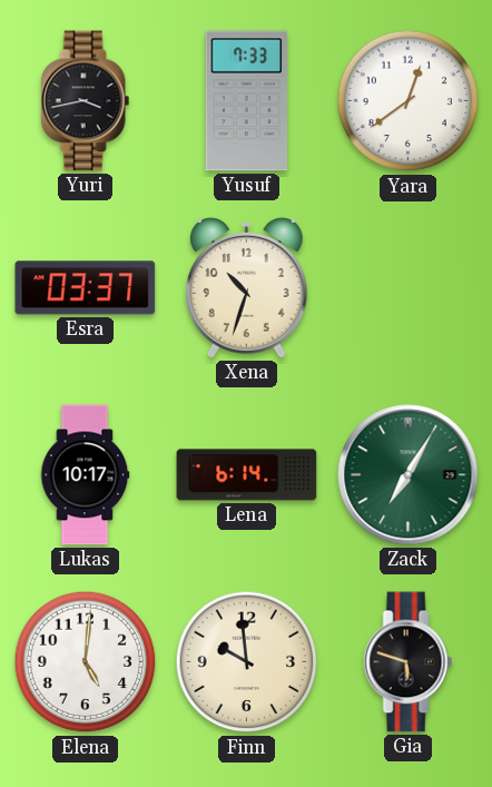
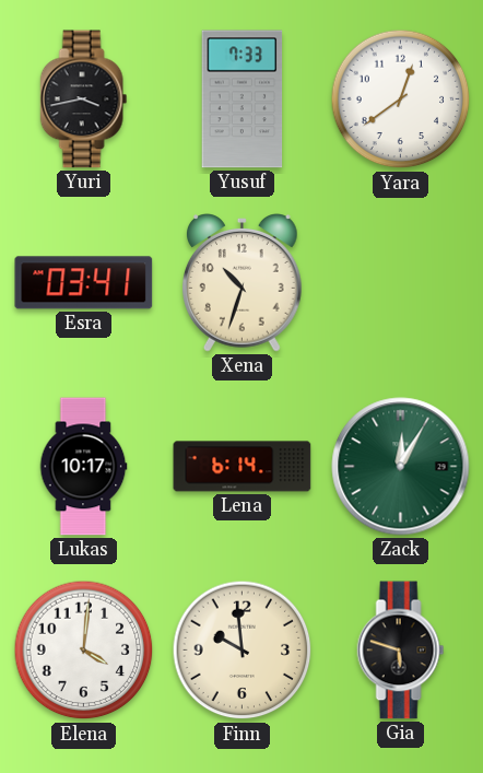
Esra: 03:37 -> 03:41
Zack: 7:05 -> 12:05
Elena: 5:01 -> 4:01
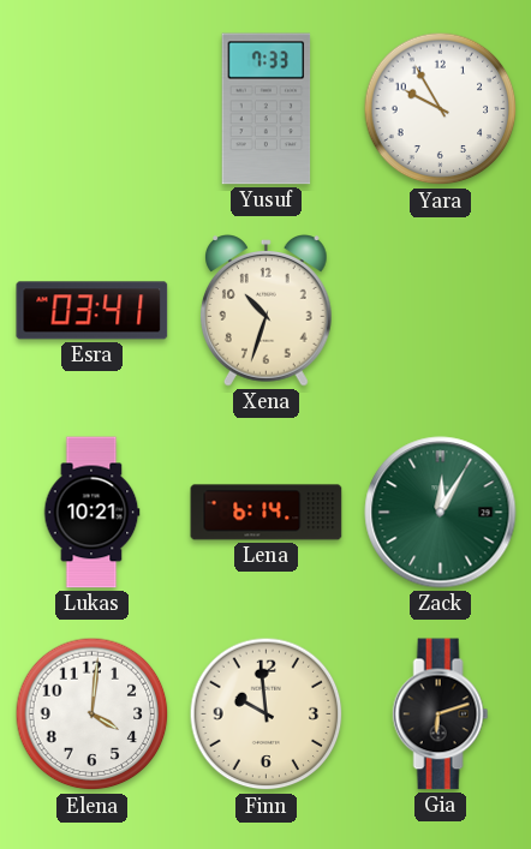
Yuri: 3:43 -> none
Yara: 12:39 -> 9:55
Lukas: 10:17 -> 10:21
Gia: 5:48 -> 6:12
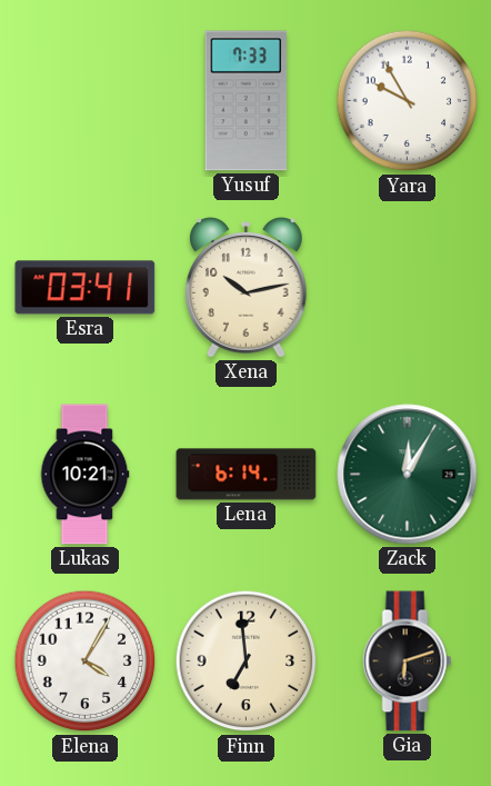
Xena: 10:33 -> 10:13
Elena: 4:01 -> 4:05
Finn: 9:59 -> 6:59
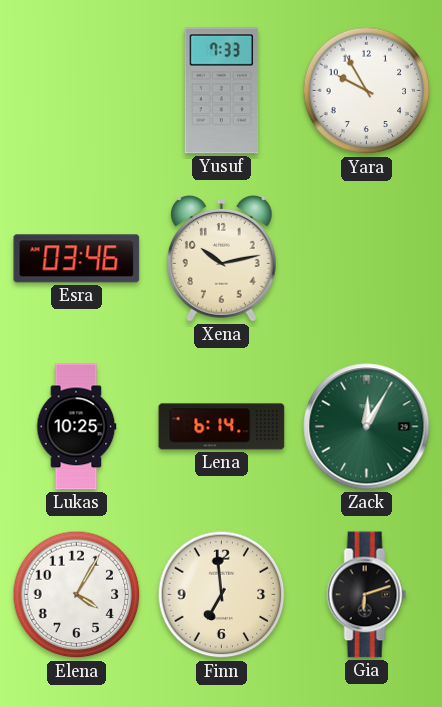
Esra: 03:41 -> 03:46
Lukas: 10:21 -> 10:25
